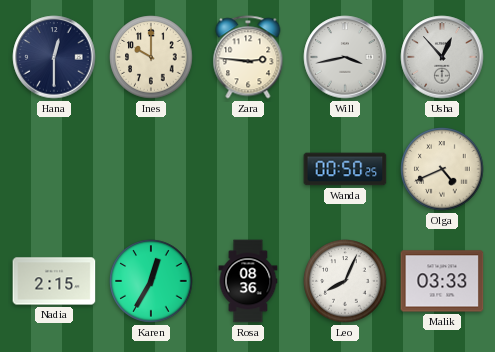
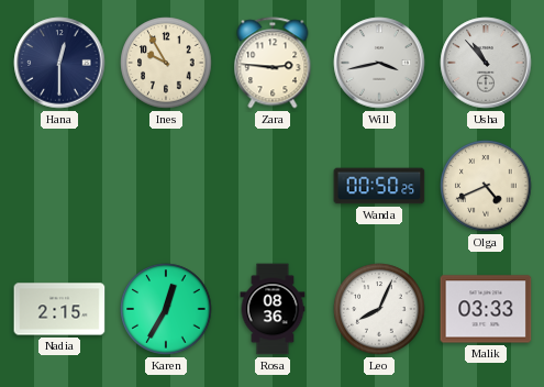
Ines: 10:00 -> 9:55
Usha: 12:53 -> 10:53
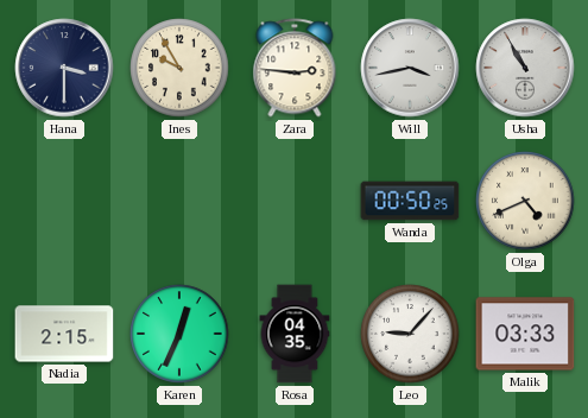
Hana: 12:30 -> 3:30
Usha: 10:53 -> 10:55
Karen: 12:35 -> 12:34
Rosa: 08:36 -> 04:35
Leo: 8:04 -> 9:07
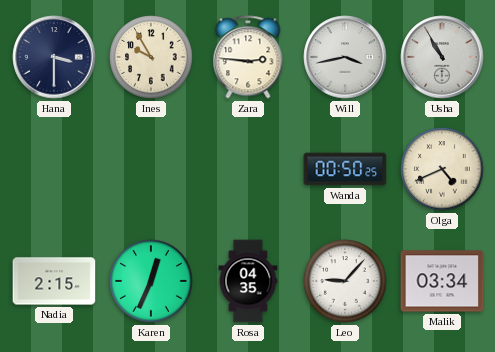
Malik: 03:33 -> 03:34
